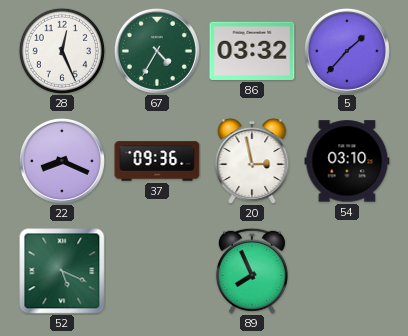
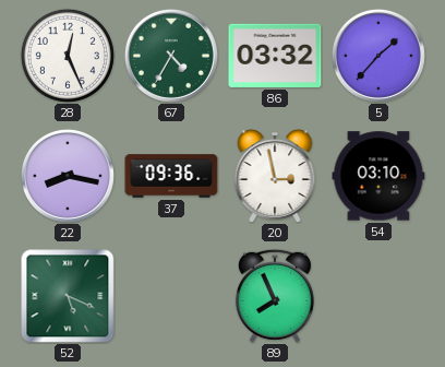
22: 8:19 -> 8:17
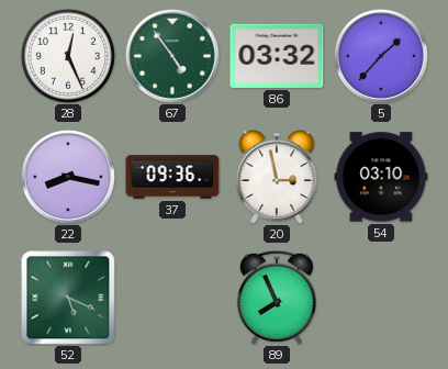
67: 4:35 -> 4:54
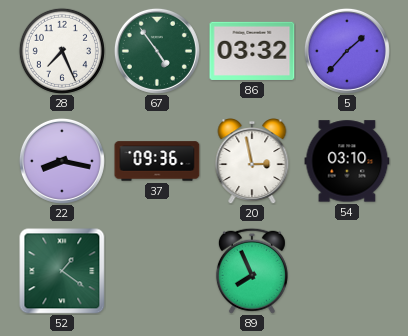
28: 12:26 -> 7:26
52: 5:19 -> 1:21
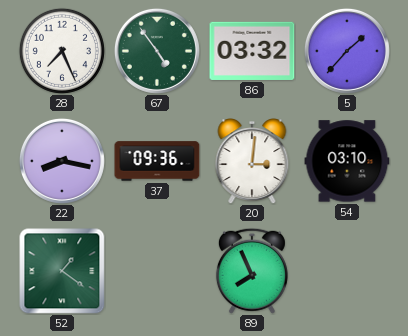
20: 2:58 -> 3:01
